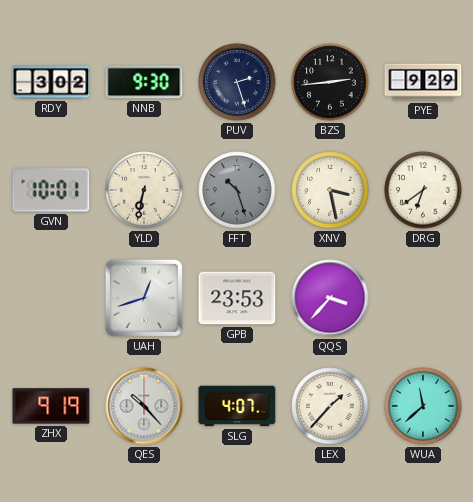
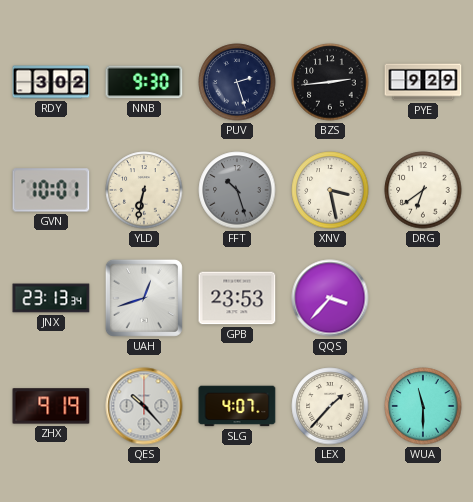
JNX: none -> 23:13
WUA: 11:38 -> 11:30
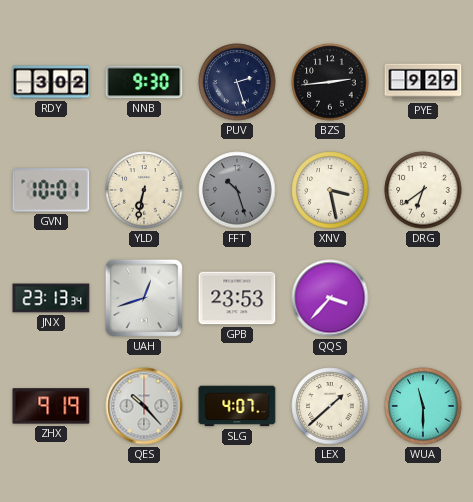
LEX: 1:37 -> 1:38
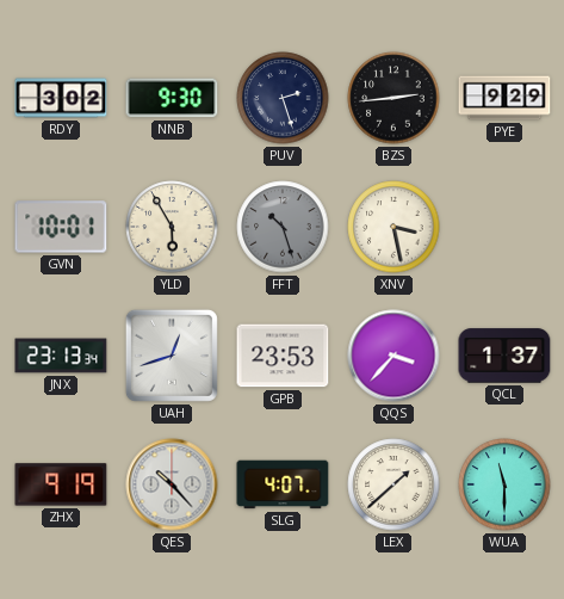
YLD: 6:32 -> 5:55
DRG: 6:39 -> none
QCL: none -> 1:37
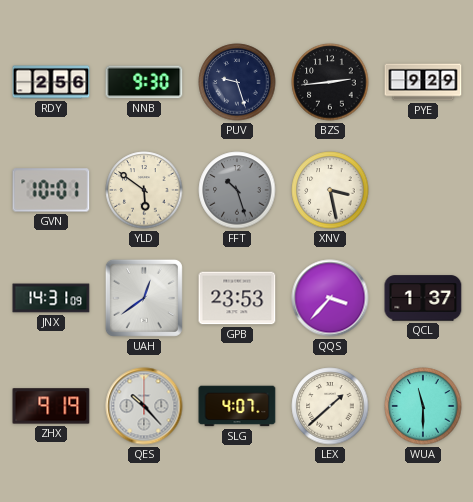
RDY: 3:02 -> 2:56
PUV: 2:27 -> 9:27
YLD: 5:55 -> 5:51
JNX: 23:13 -> 14:31
UAH: 12:42 -> 12:39
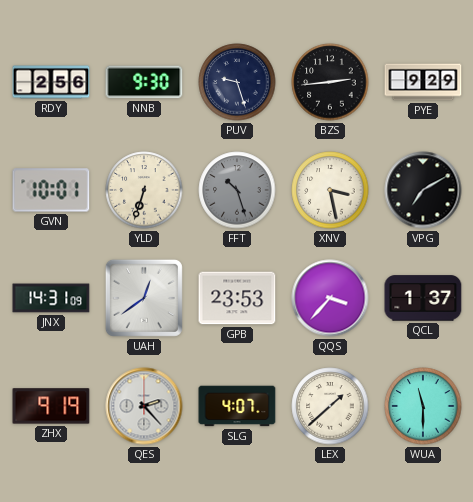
YLD: 5:51 -> 6:33
VPG: none -> 7:10
QES: 10:23 -> 2:23
